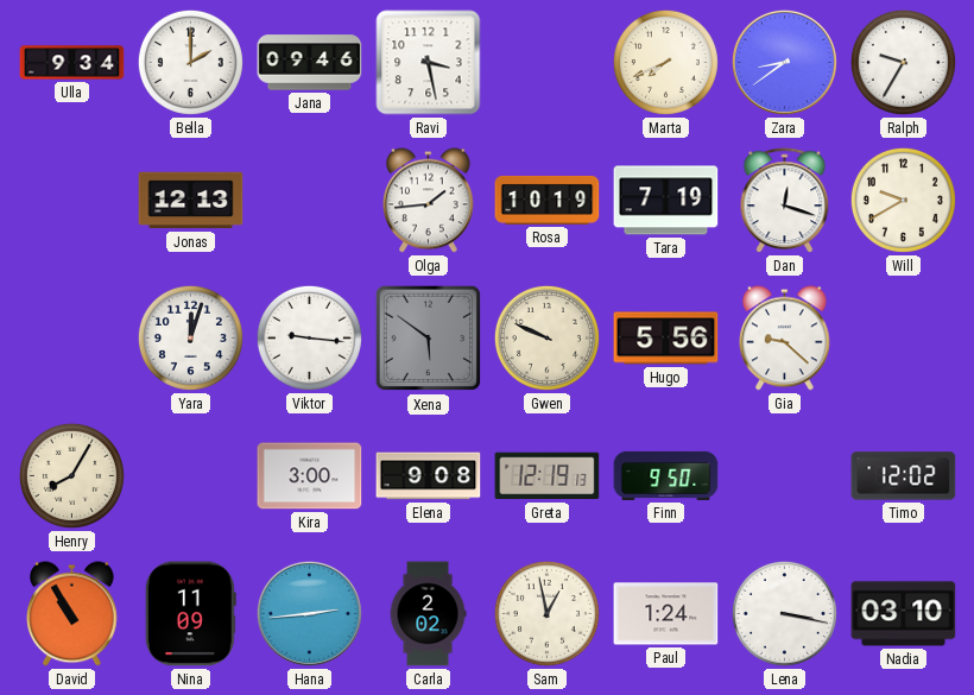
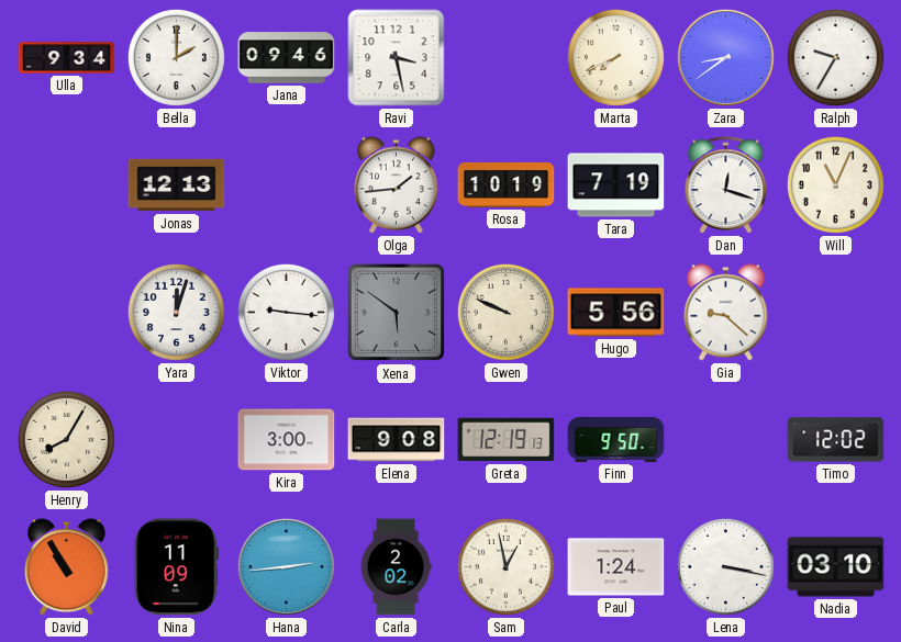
Will: 9:40 -> 11:04
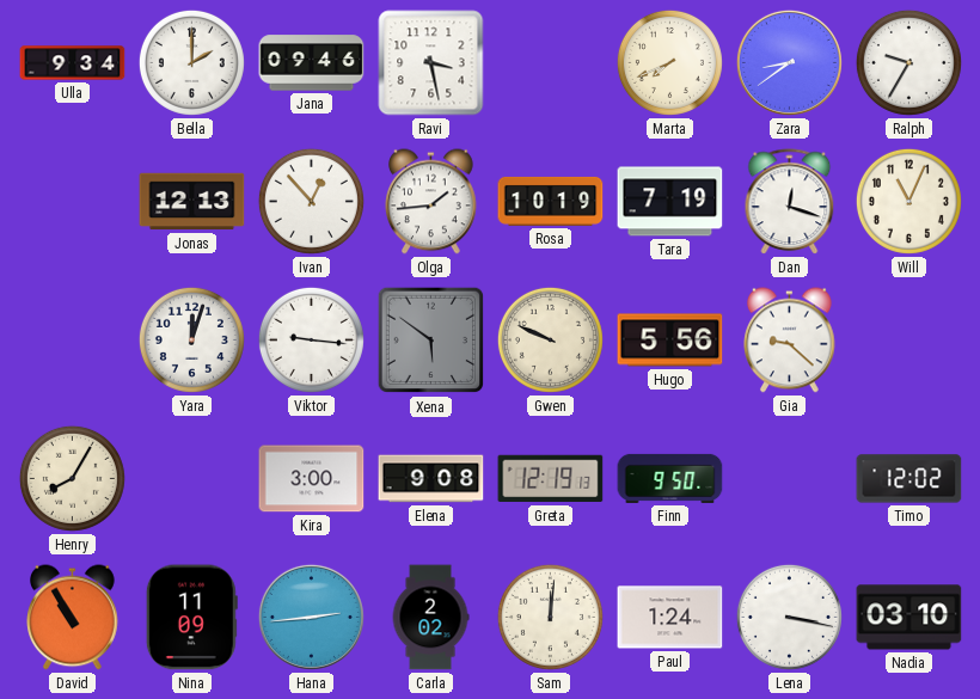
Ivan: none -> 12:53
Sam: 12:58 -> 12:01
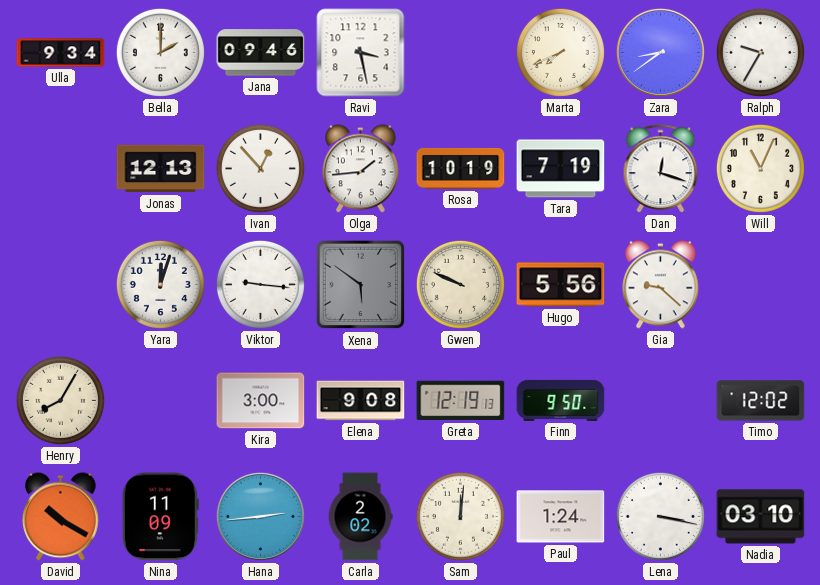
David: 10:55 -> 10:20
